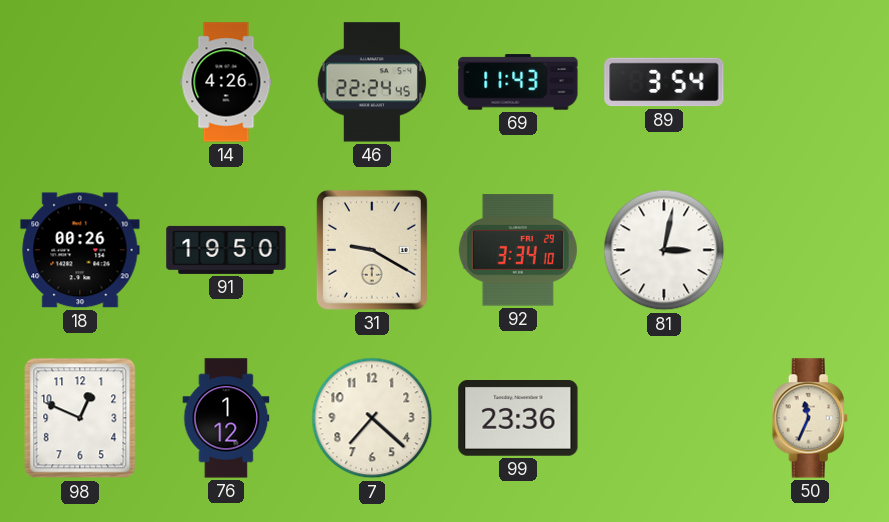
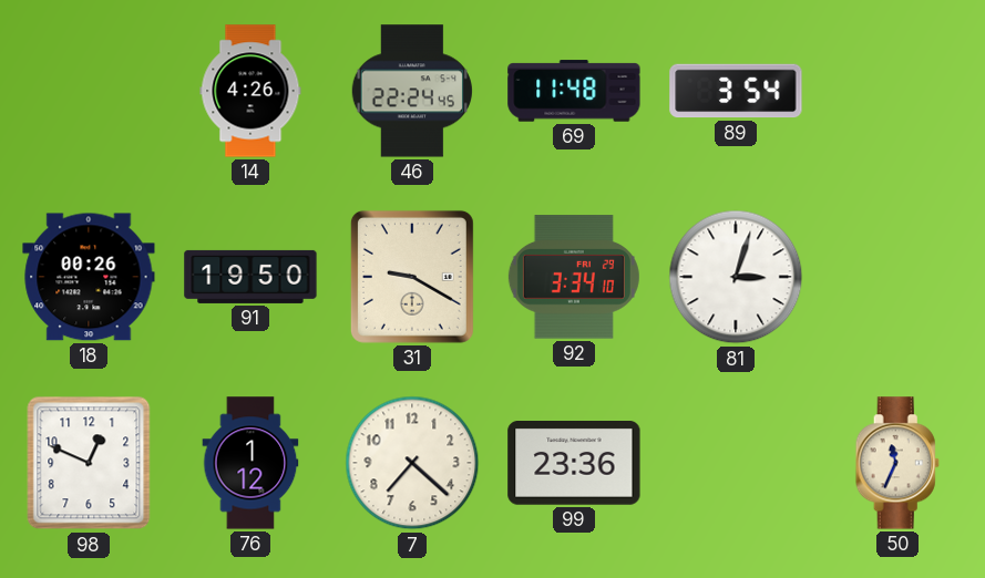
69: 11:43 -> 11:48
81: 3:02 -> 3:03
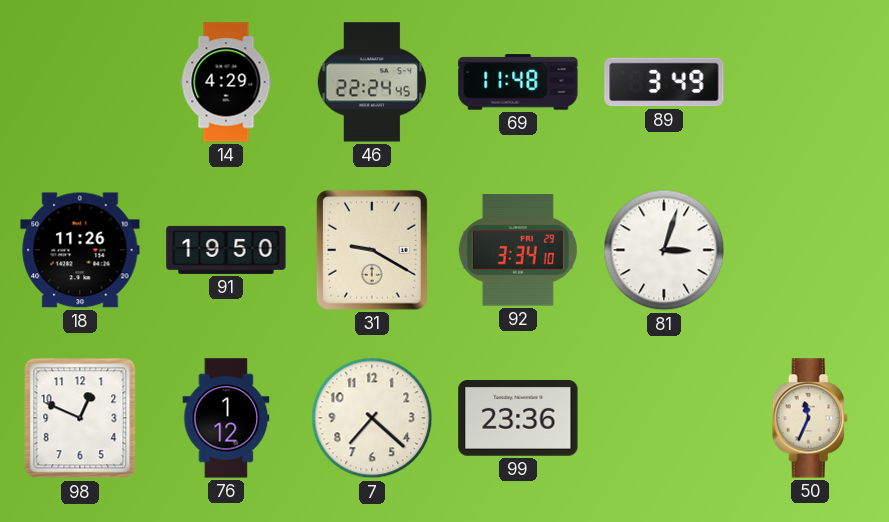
14: 4:26 -> 4:29
89: 3:54 -> 3:49
18: 00:26 -> 11:26
